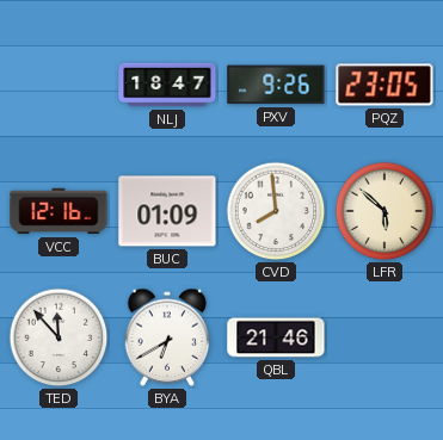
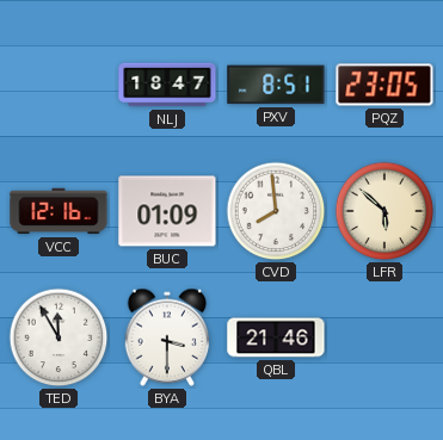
PXV: 9:26 -> 8:51
TED: 11:53 -> 11:55
BYA: 6:40 -> 3:30
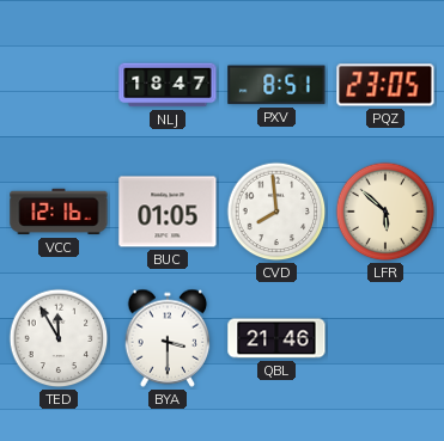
BUC: 01:09 -> 01:05
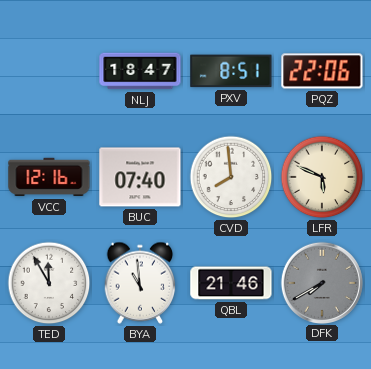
PQZ: 23:05 -> 22:06
BUC: 01:05 -> 07:40
LFR: 5:52 -> 5:49
BYA: 3:30 -> 10:59
DFK: none -> 7:40
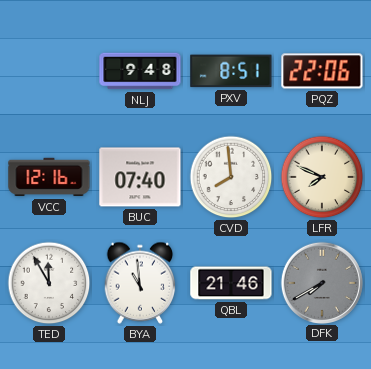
NLJ: 18:47 -> 9:48
LFR: 5:49 -> 7:49
